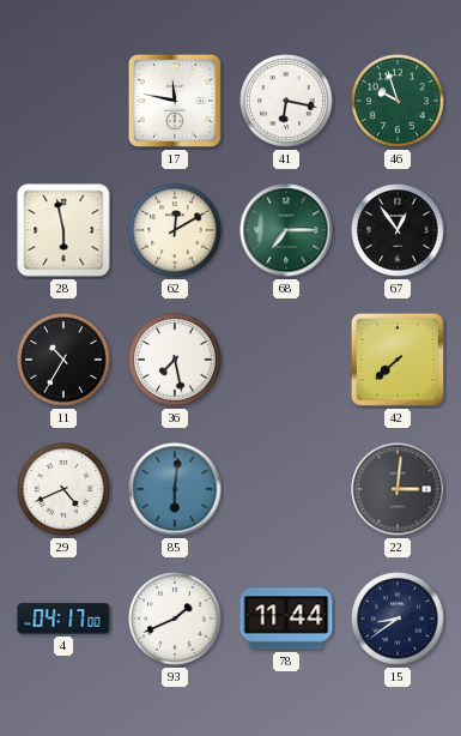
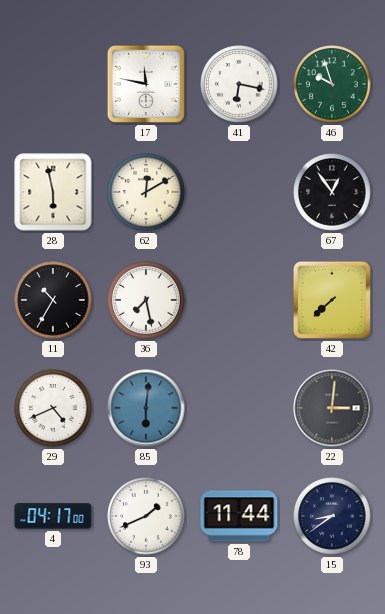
68: 7:15 -> none
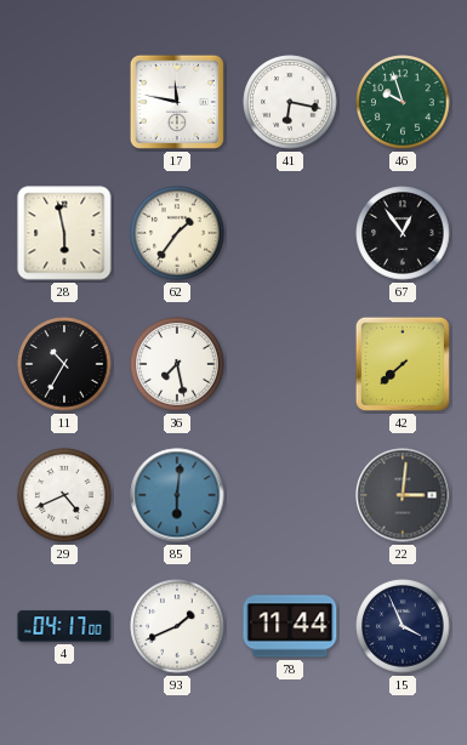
62: 12:10 -> 1:36
15: 8:39 -> 3:56
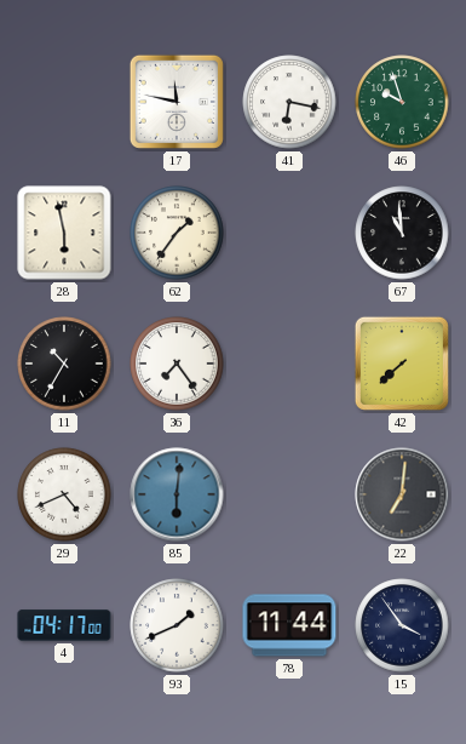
67: 12:54 -> 10:59
36: 7:28 -> 7:24
22: 3:01 -> 7:01
15: 3:56 -> 3:54
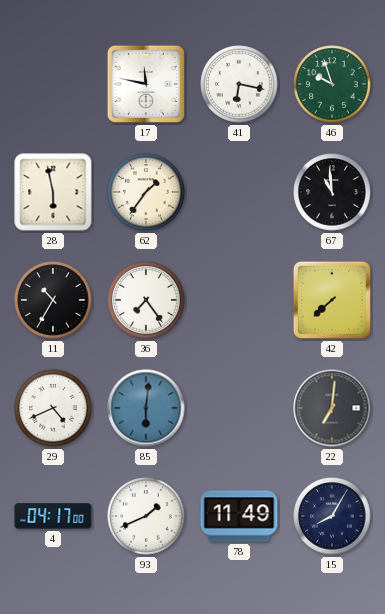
78: 11:44 -> 11:49
15: 3:54 -> 8:05
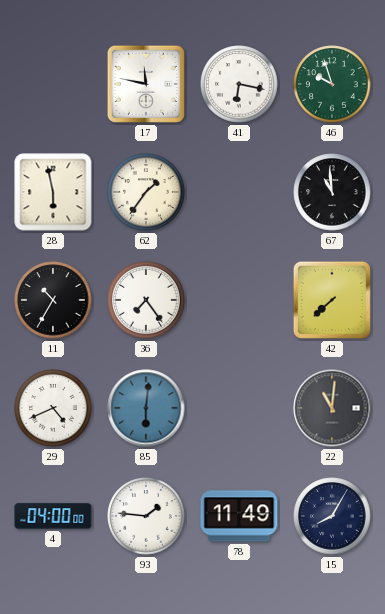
22: 7:01 -> 11:01
4: 04:17 -> 04:00
93: 1:41 -> 1:46
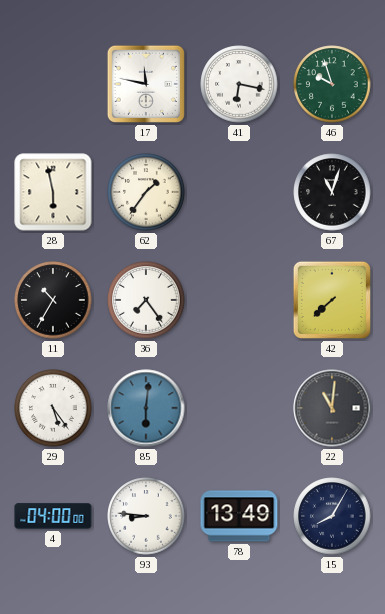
67: 10:59 -> 11:03
29: 4:41 -> 5:24
93: 1:46 -> 8:46
78: 11:49 -> 13:49
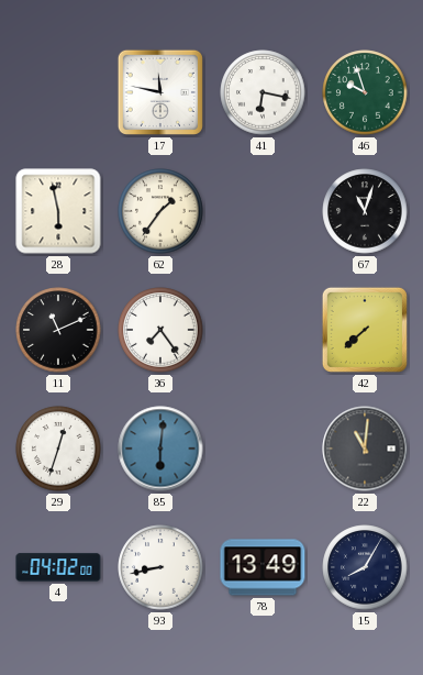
11: 10:35 -> 11:11
29: 5:24 -> 12:33
4: 04:00 -> 04:02
93: 8:46 -> 8:43
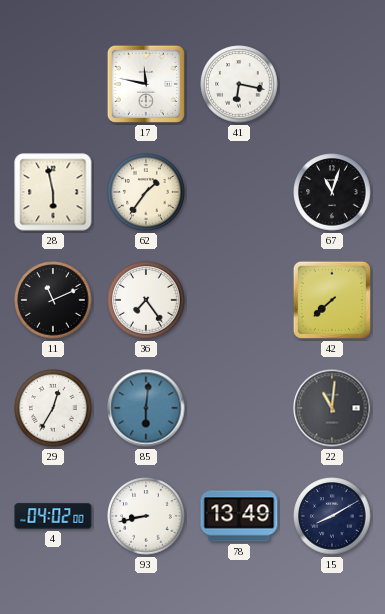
46: 9:57 -> none
29: 12:33 -> 12:35
15: 8:05 -> 8:10
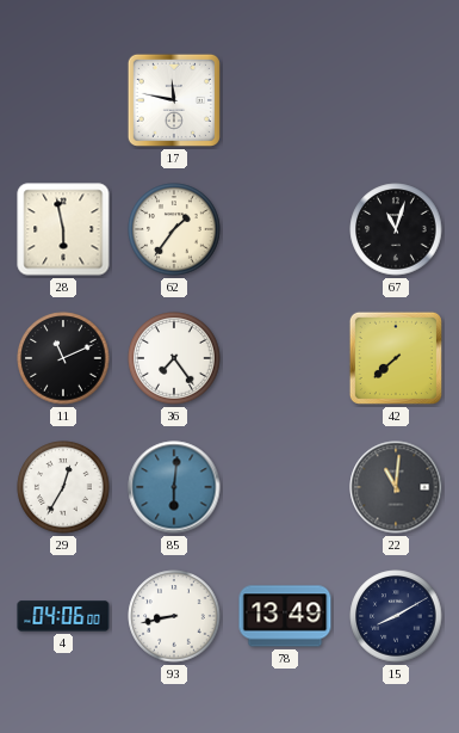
41: 6:17 -> none
4: 04:02 -> 04:06
